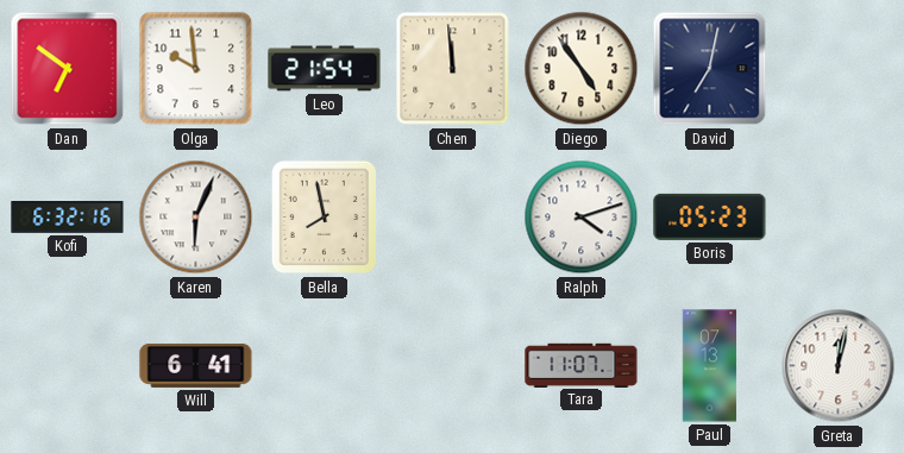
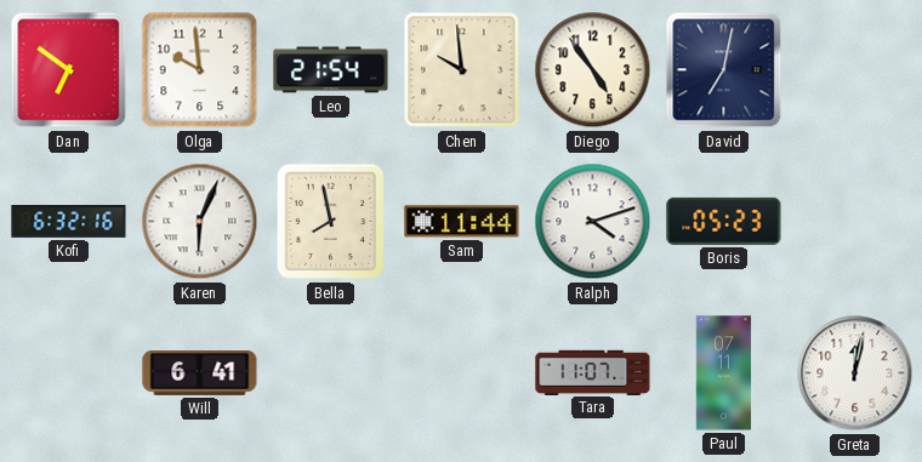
Chen: 11:59 -> 9:59
Sam: none -> 11:44
Paul: 07:13 -> 07:11
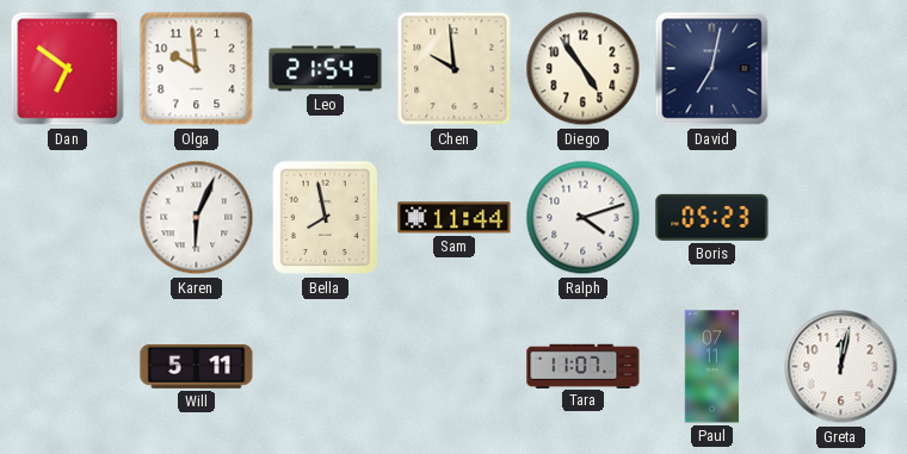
Kofi: 6:32 -> none
Will: 6:41 -> 5:11
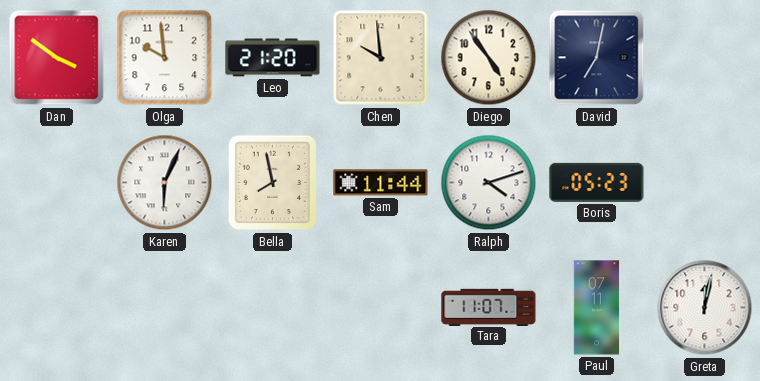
Dan: 6:51 -> 3:51
Leo: 21:54 -> 21:20
Will: 5:11 -> none
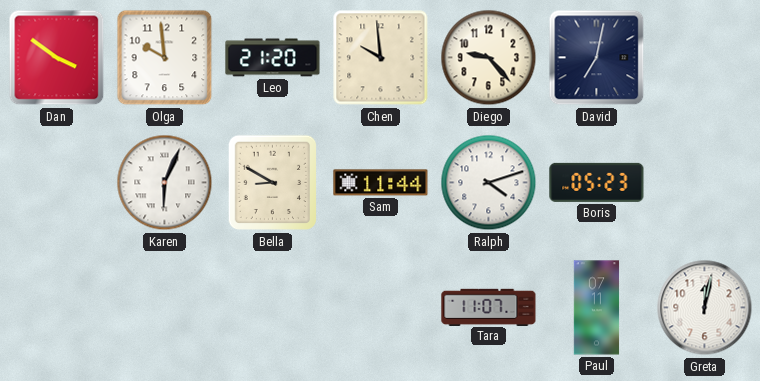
Diego: 4:54 -> 9:23
Bella: 7:58 -> 8:50
